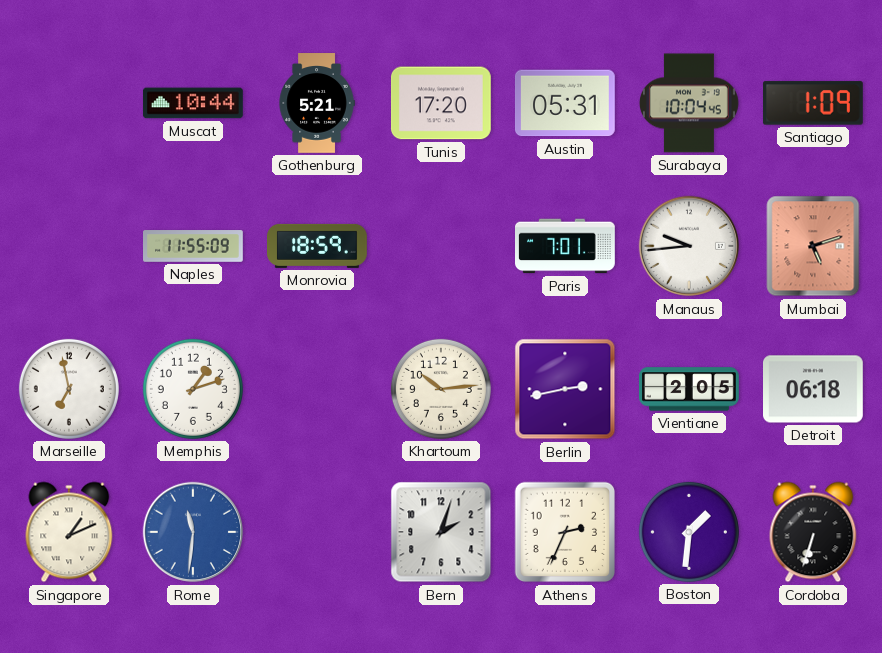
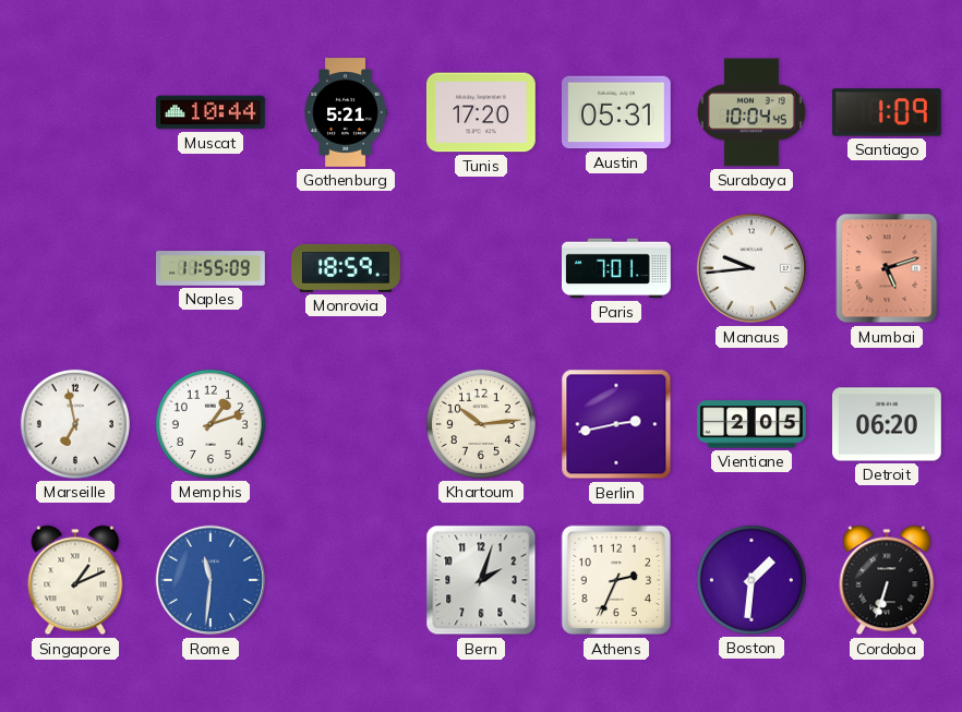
Detroit: 06:18 -> 06:20
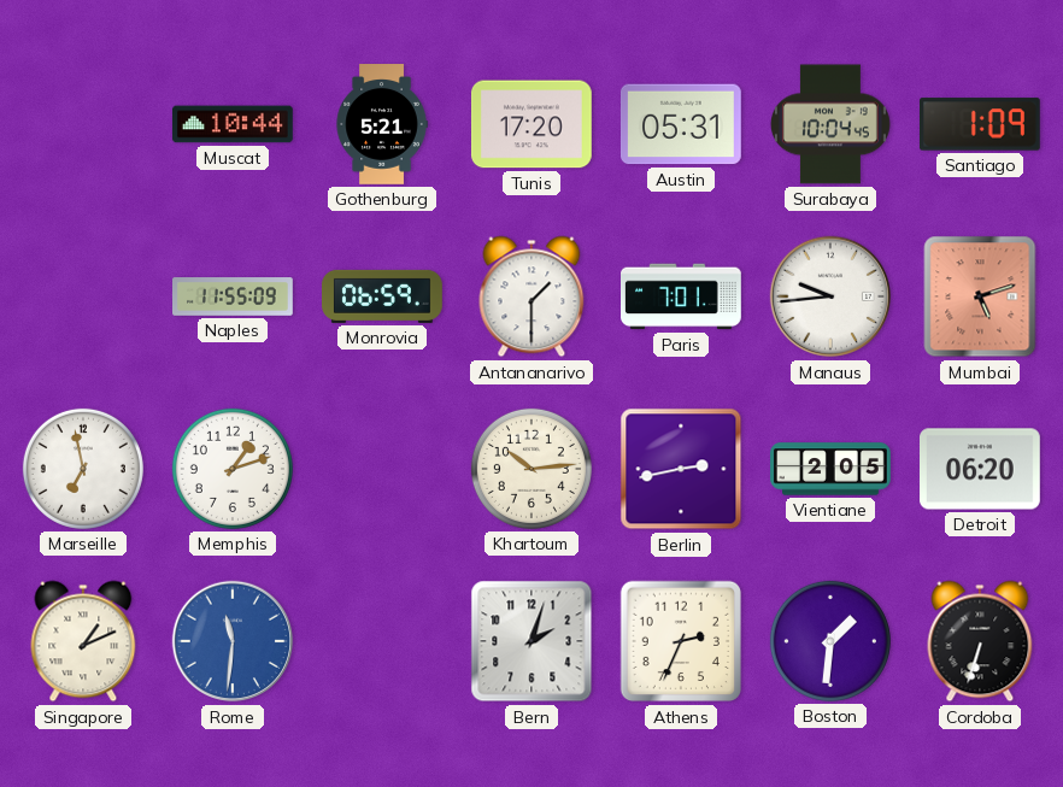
Monrovia: 18:59 -> 06:59
Antananarivo: none -> 1:30
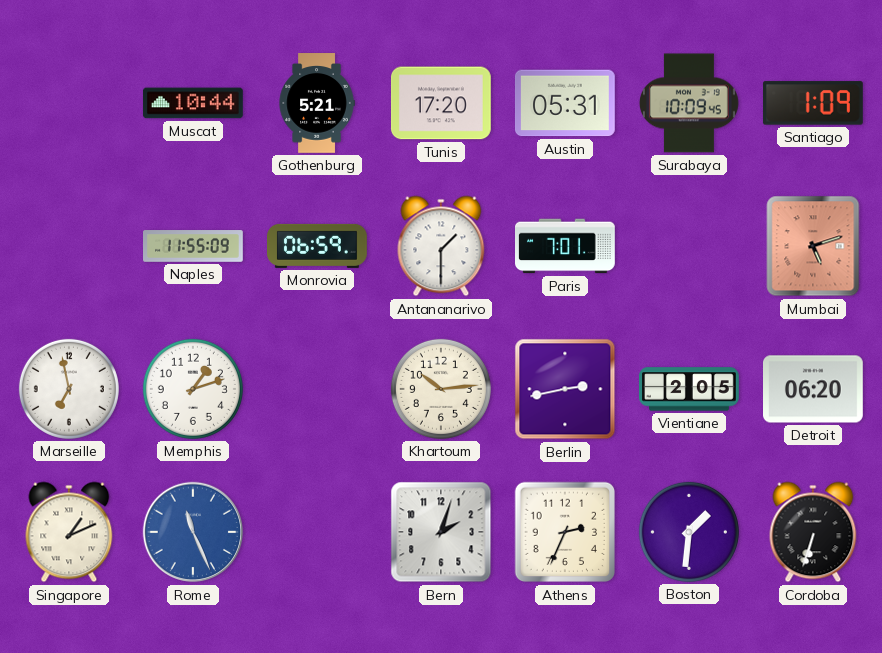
Surabaya: 10:04 -> 10:09
Manaus: 9:44 -> none
Rome: 11:31 -> 11:26
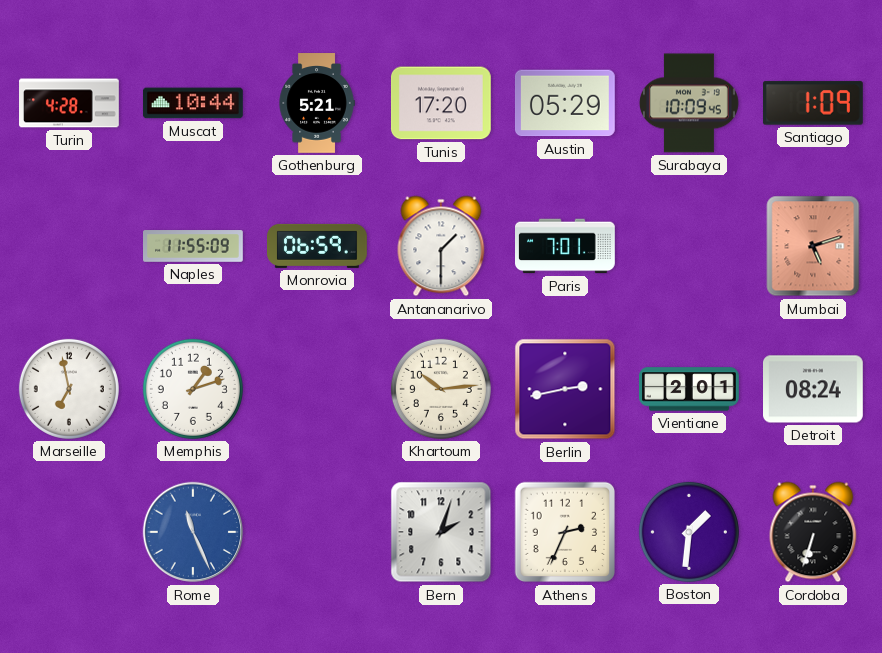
Turin: none -> 4:28
Austin: 05:31 -> 05:29
Vientiane: 2:05 -> 2:01
Detroit: 06:20 -> 08:24
Singapore: 1:11 -> none
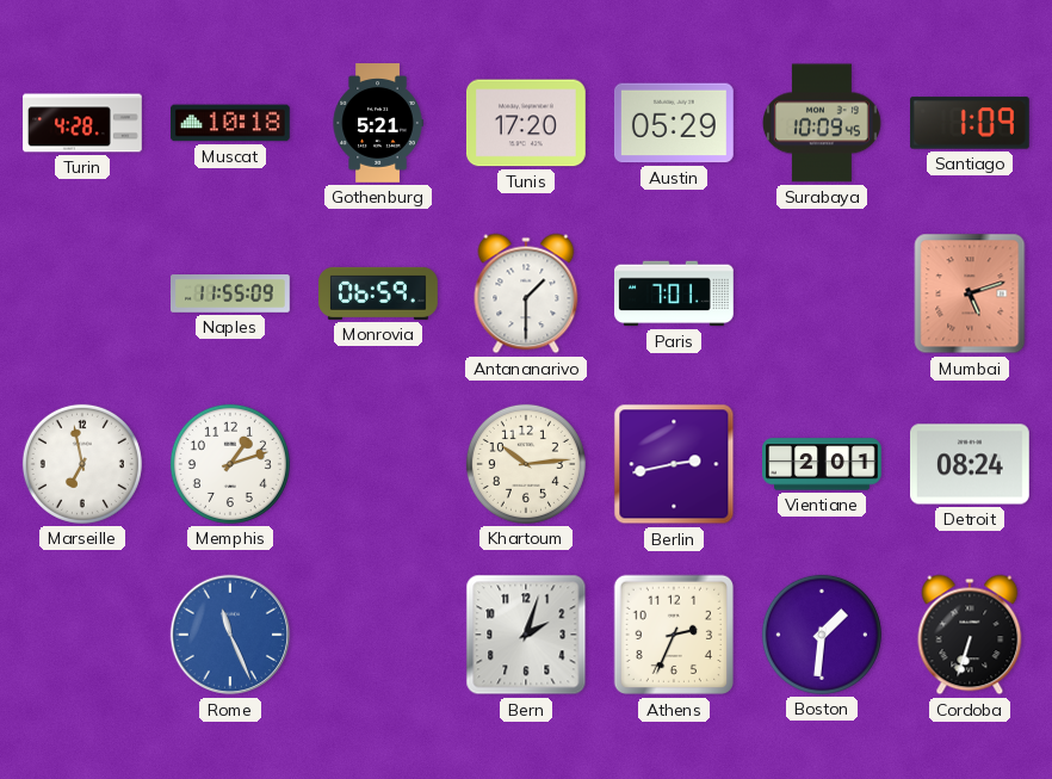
Muscat: 10:44 -> 10:18
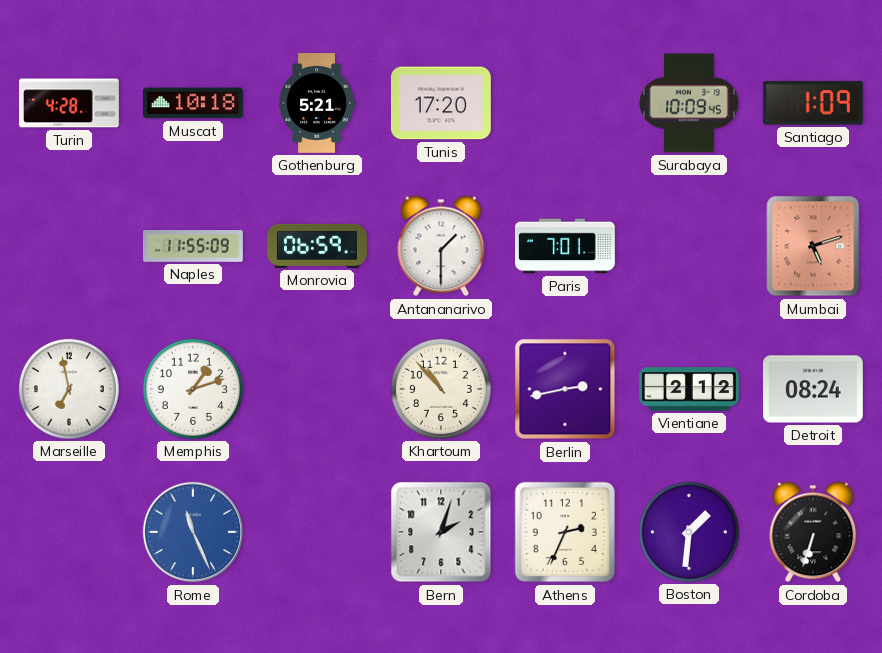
Austin: 05:29 -> none
Khartoum: 10:14 -> 10:53
Vientiane: 2:01 -> 2:12
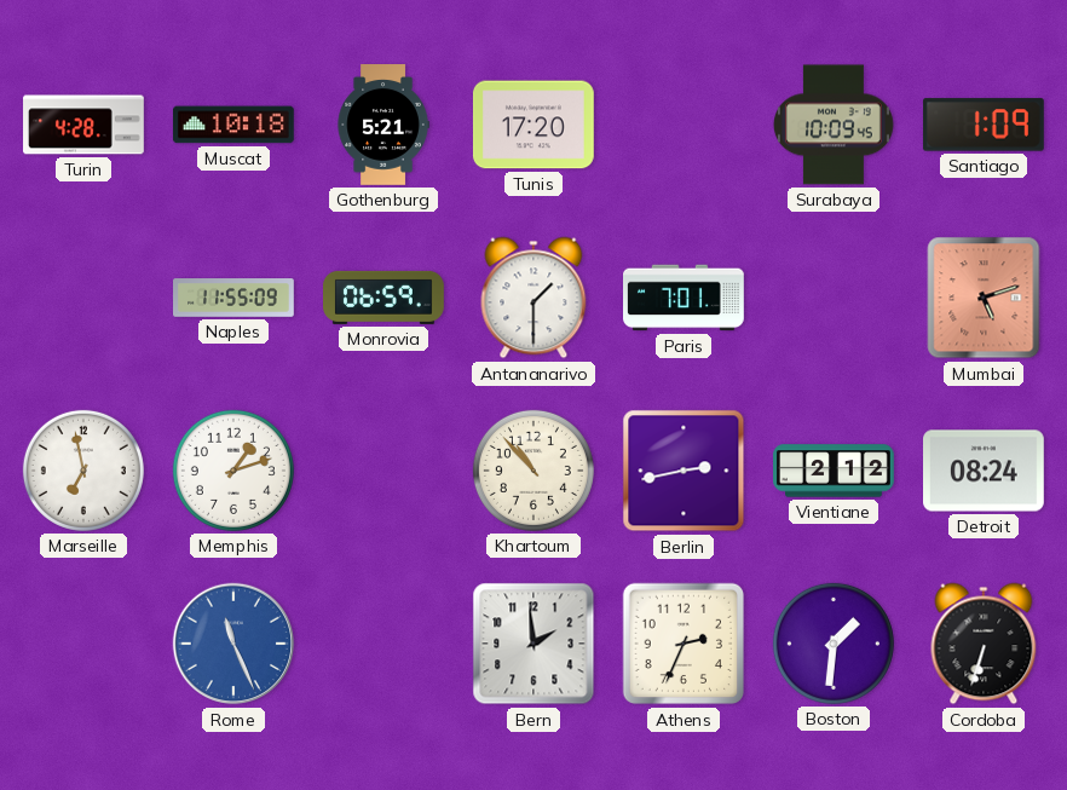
Bern: 2:03 -> 1:59
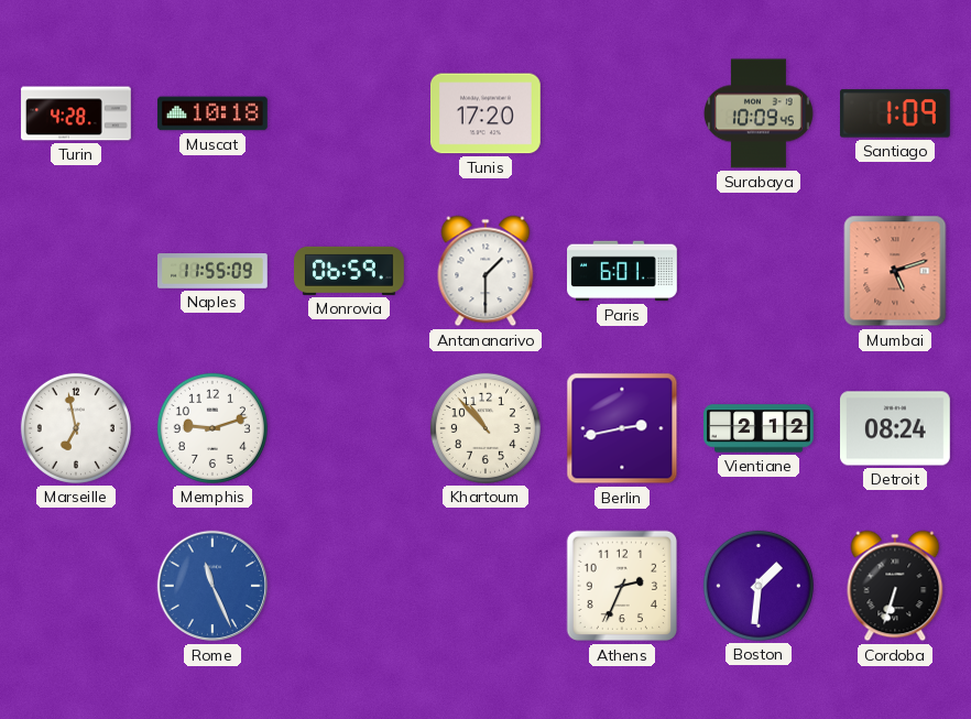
Gothenburg: 5:21 -> none
Paris: 7:01 -> 6:01
Memphis: 1:12 -> 9:12
Bern: 1:59 -> none
